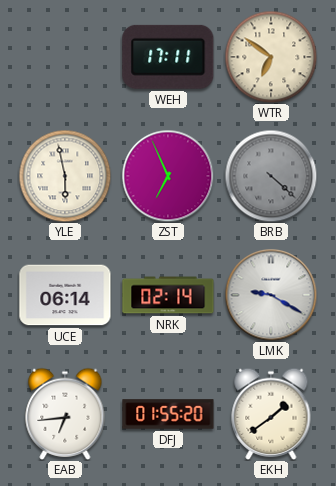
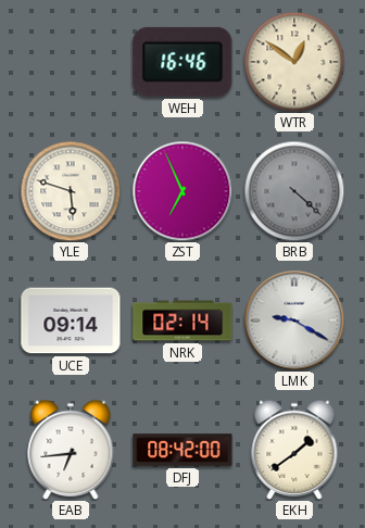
WEH: 17:11 -> 16:46
WTR: 6:51 -> 12:51
YLE: 5:58 -> 5:48
UCE: 06:14 -> 09:14
DFJ: 01:55 -> 08:42
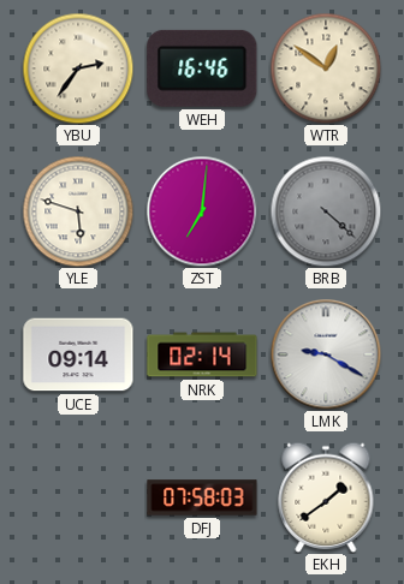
YBU: none -> 2:36
ZST: 6:56 -> 7:01
EAB: 6:44 -> none
DFJ: 08:42 -> 07:58
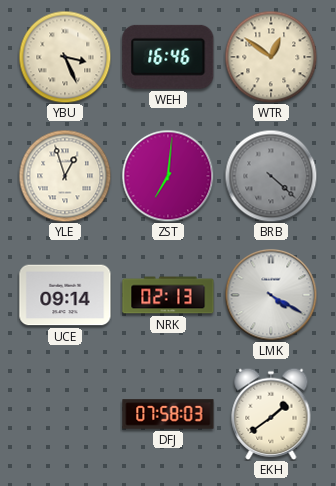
YBU: 2:36 -> 3:26
YLE: 5:48 -> 12:57
NRK: 02:14 -> 02:13
LMK: 9:20 -> 4:20
